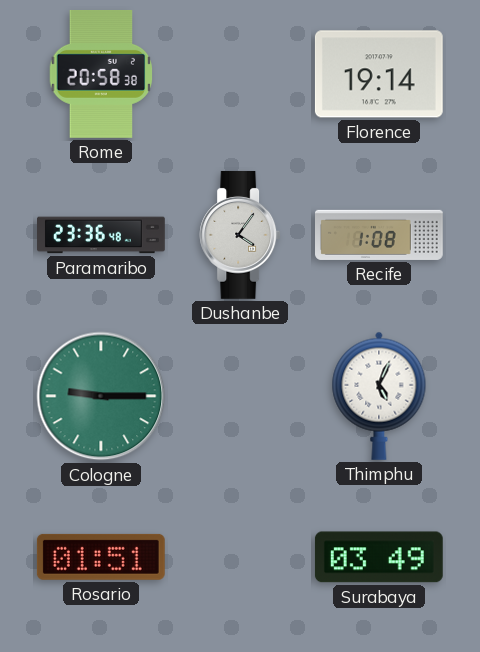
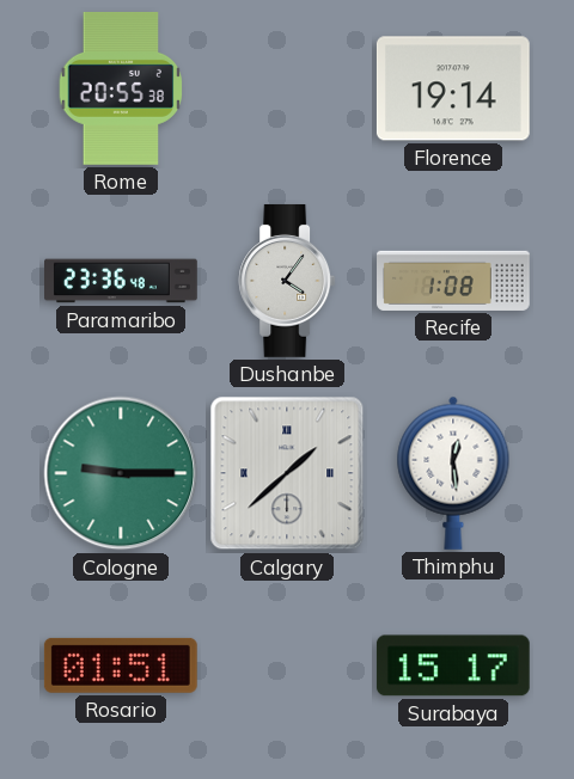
Rome: 20:58 -> 20:55
Calgary: none -> 1:38
Thimphu: 5:04 -> 12:29
Surabaya: 03:49 -> 15:17
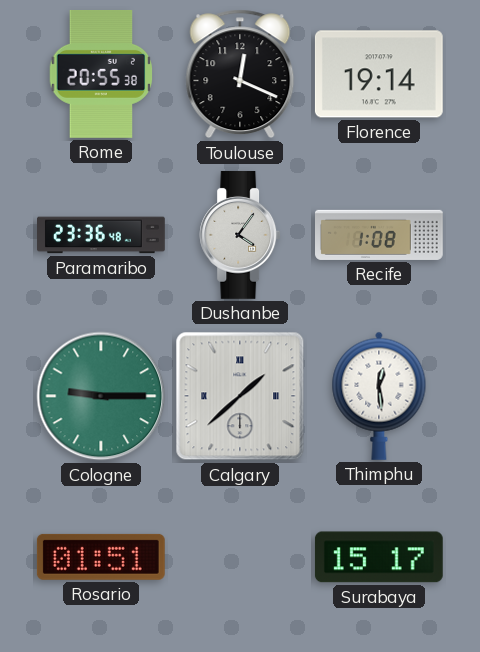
Toulouse: none -> 12:19
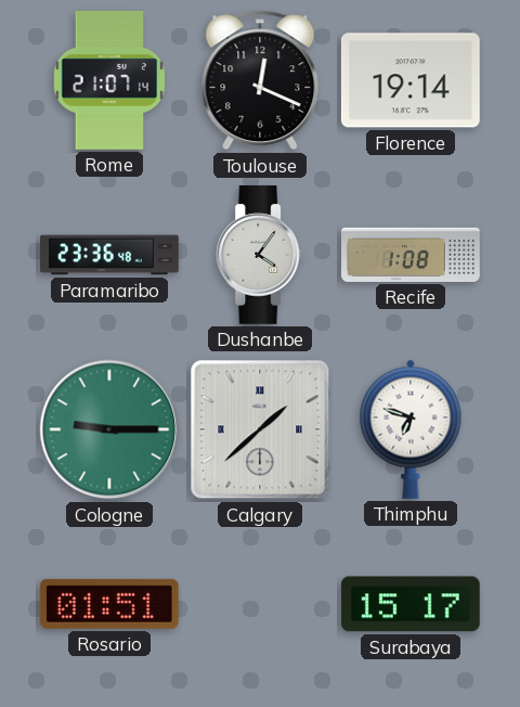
Rome: 20:55 -> 21:07
Thimphu: 12:29 -> 6:48
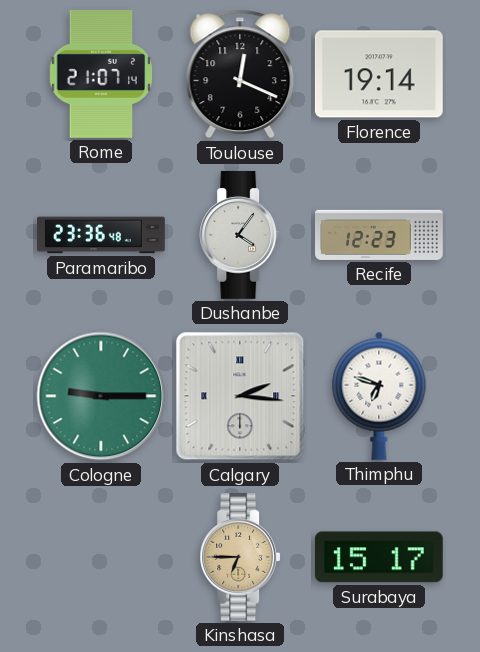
Recife: 1:08 -> 12:23
Calgary: 1:38 -> 2:16
Rosario: 01:51 -> none
Kinshasa: none -> 6:45
